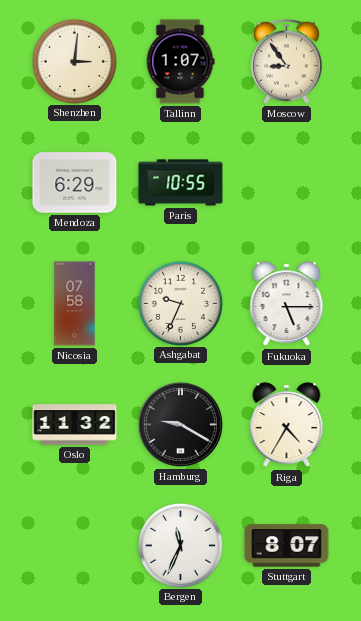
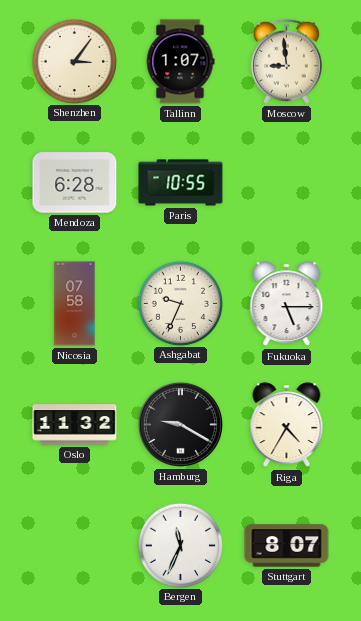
Shenzhen: 3:01 -> 3:06
Moscow: 8:54 -> 8:59
Mendoza: 6:29 -> 6:28
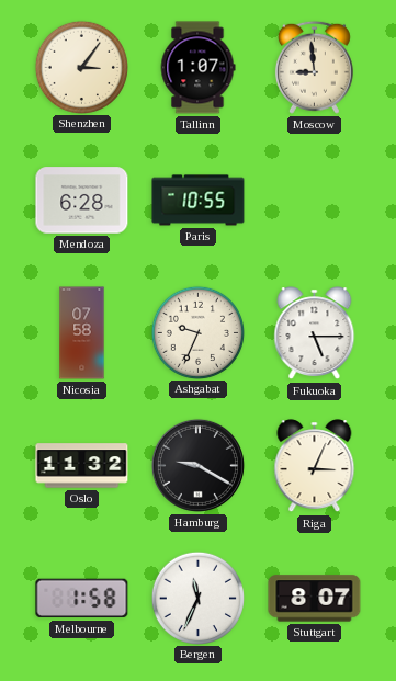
Riga: 4:35 -> 3:04
Melbourne: none -> 1:58
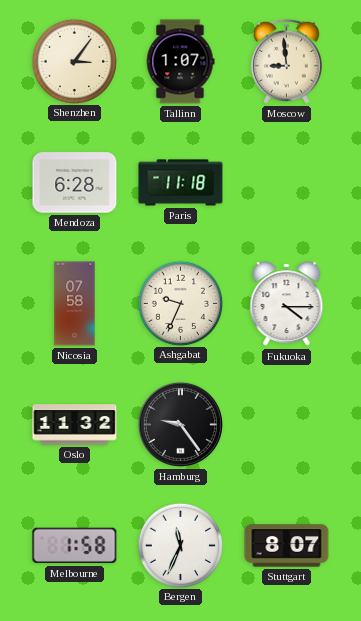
Paris: 10:55 -> 11:18
Fukuoka: 5:15 -> 4:15
Hamburg: 9:20 -> 9:24
Riga: 3:04 -> none
